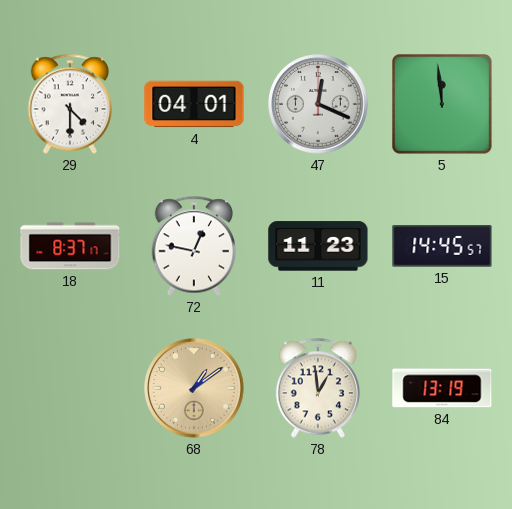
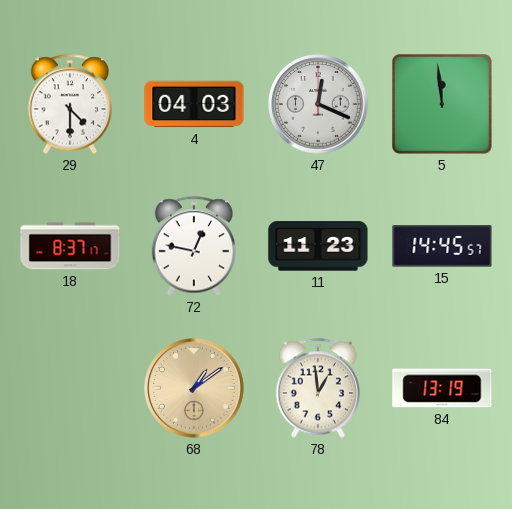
4: 04:01 -> 04:03
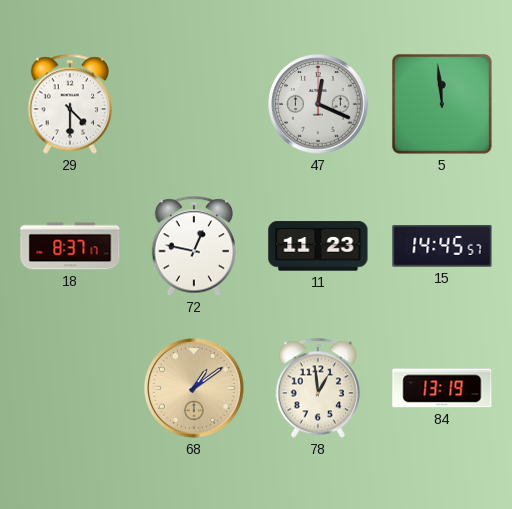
4: 04:03 -> none
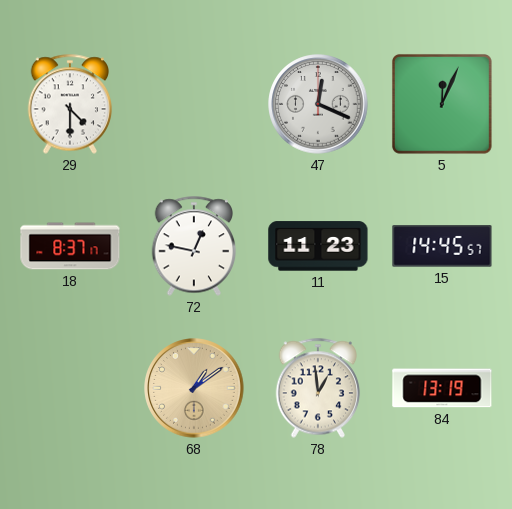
5: 11:59 -> 12:04
